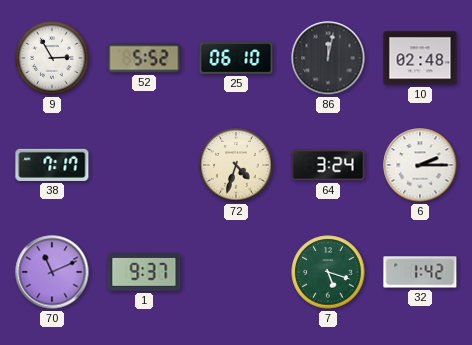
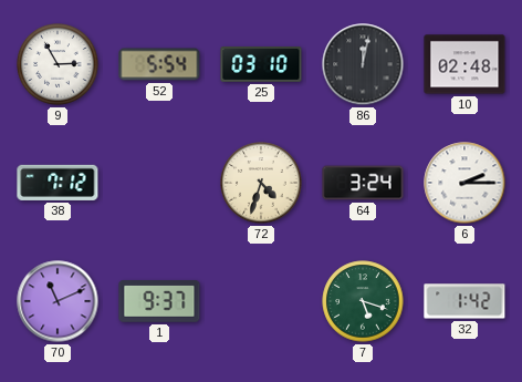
52: 5:52 -> 5:54
25: 06:10 -> 03:10
38: 7:17 -> 7:12
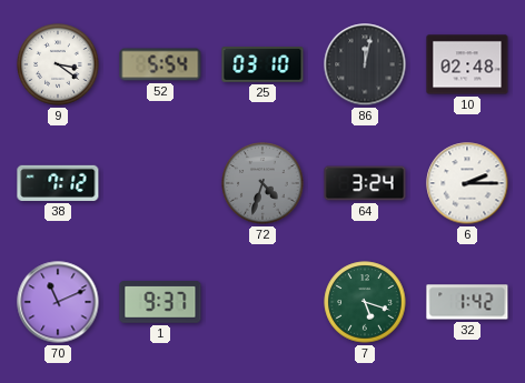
9: 2:55 -> 3:21
72 dial: cream -> grey
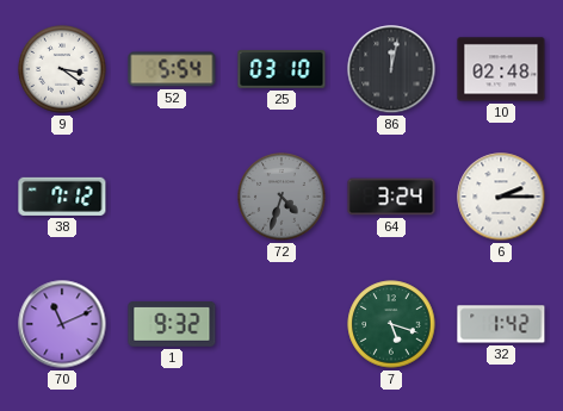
1: 9:37 -> 9:32
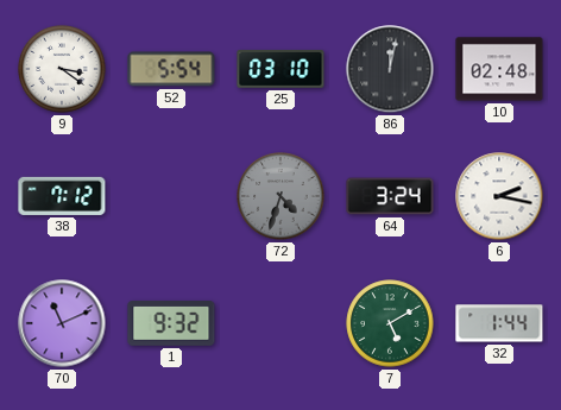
6: 2:15 -> 2:17
7: 5:18 -> 5:10
32: 1:42 -> 1:44
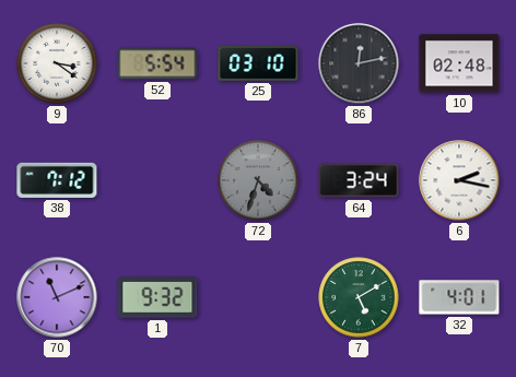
86: 12:02 -> 12:13
32: 1:44 -> 4:01
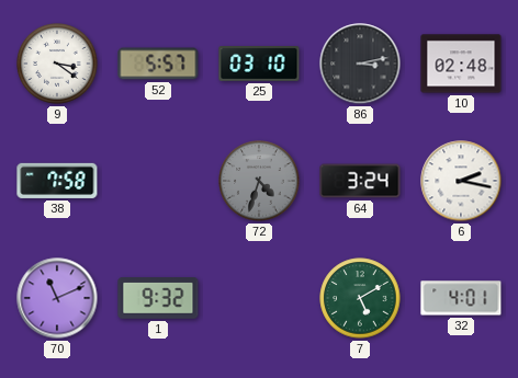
52: 5:54 -> 5:57
86: 12:13 -> 3:13
38: 7:12 -> 7:58
